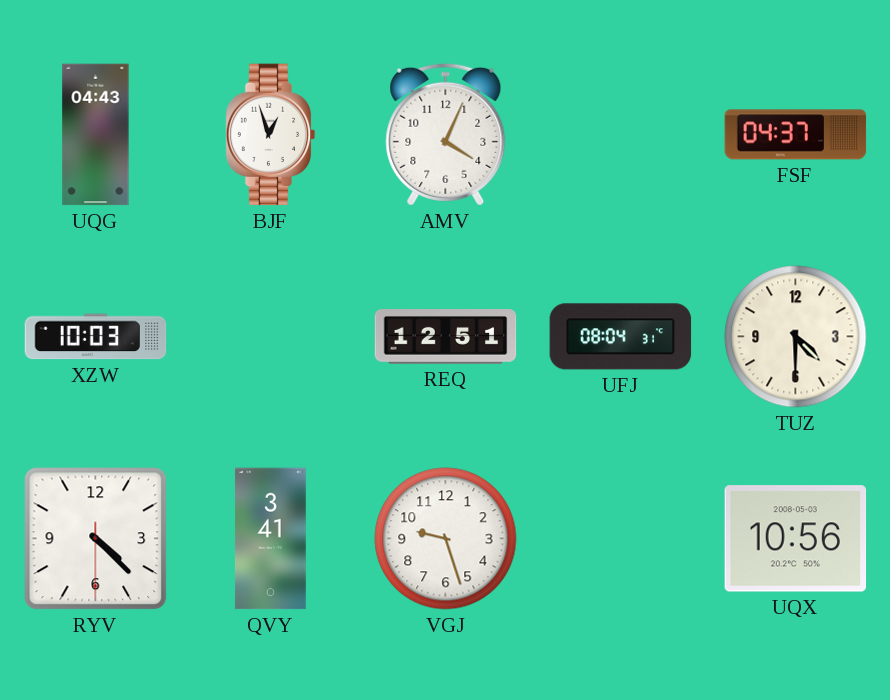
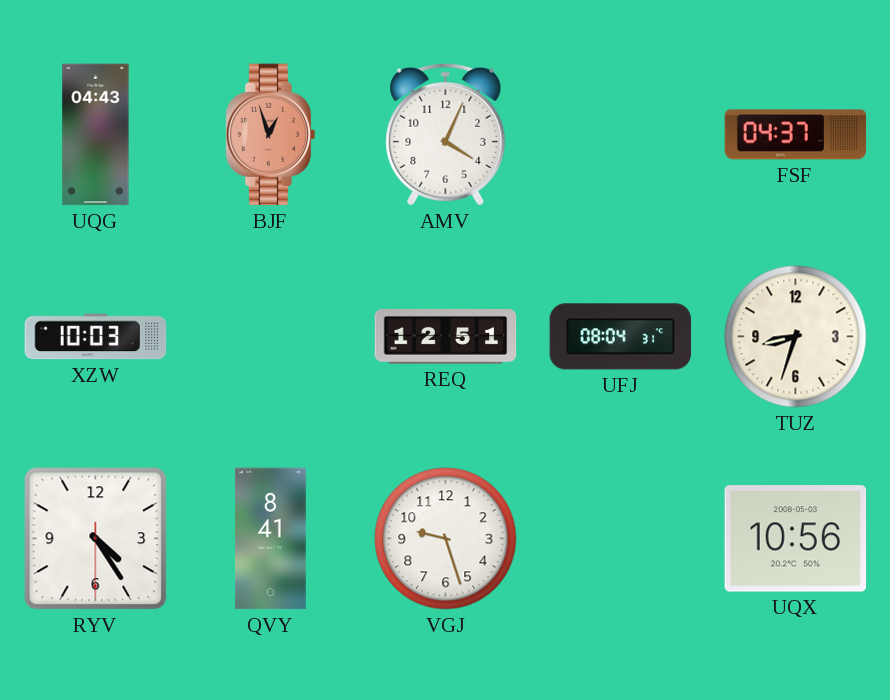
BJF dial: white -> salmon
TUZ: 4:30 -> 8:33
RYV: 4:22 -> 4:24
QVY: 3:41 -> 8:41
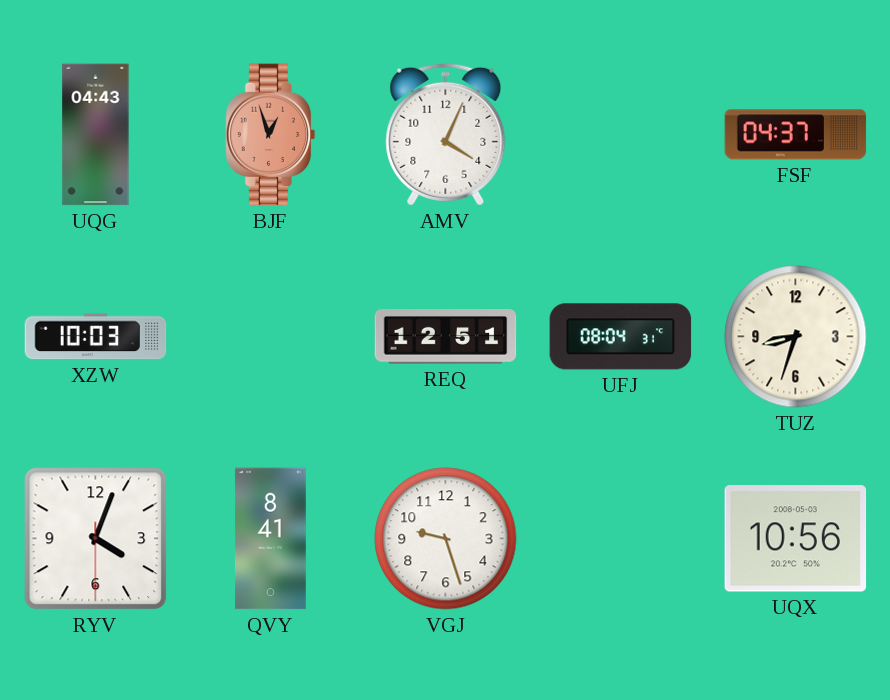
RYV: 4:24 -> 4:03
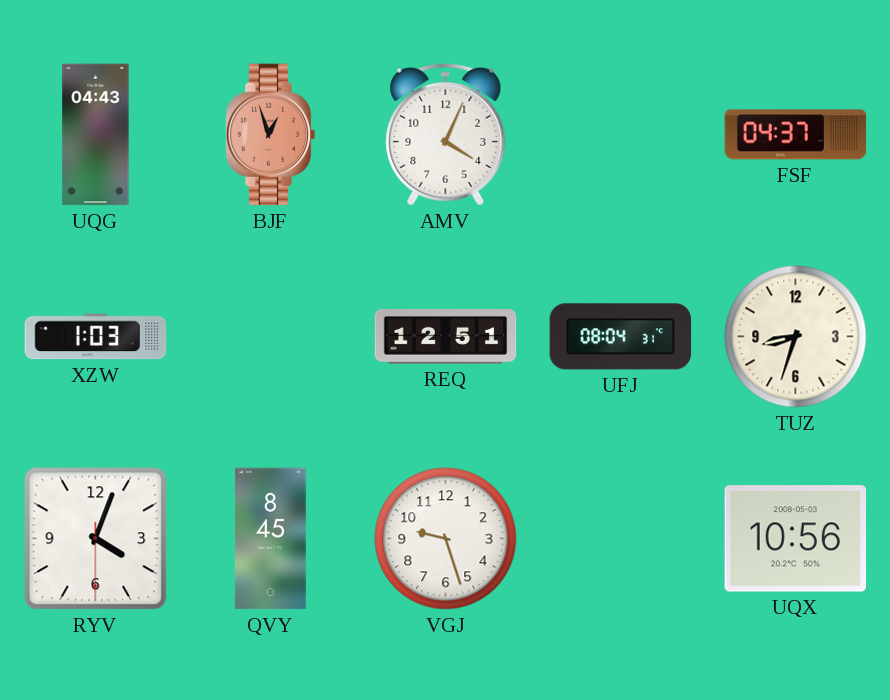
XZW: 10:03 -> 1:03
QVY: 8:41 -> 8:45
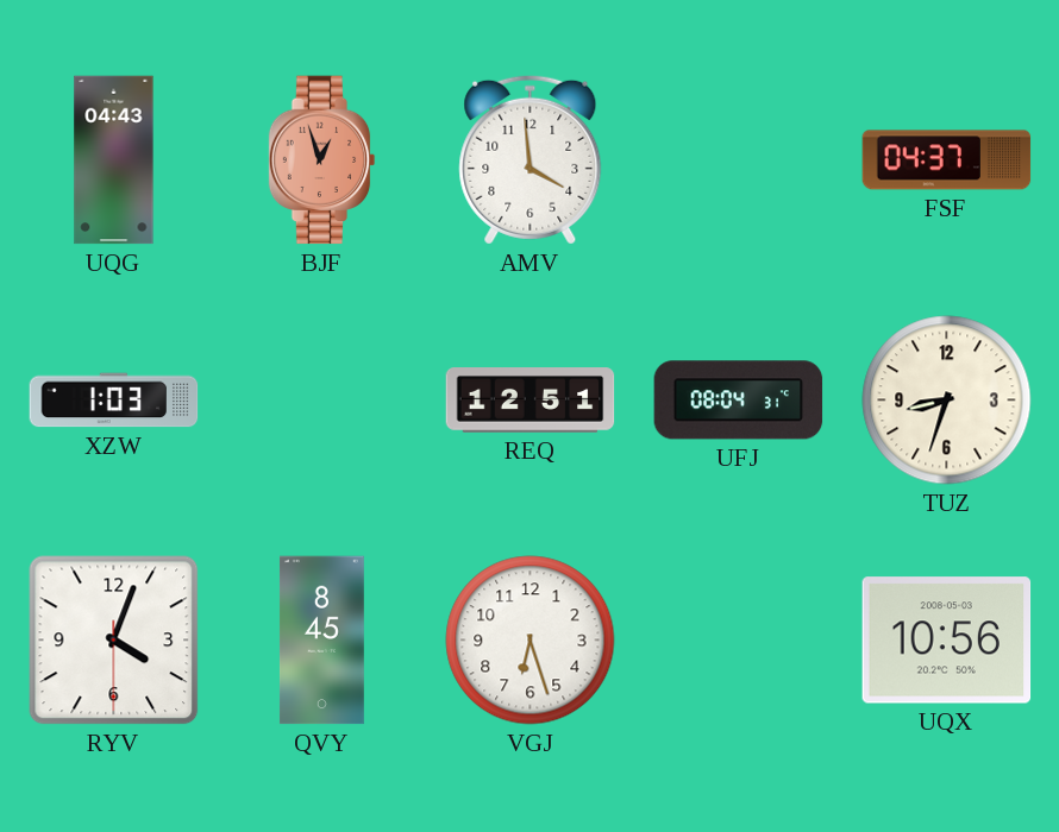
AMV: 4:04 -> 3:59
VGJ: 9:27 -> 6:27
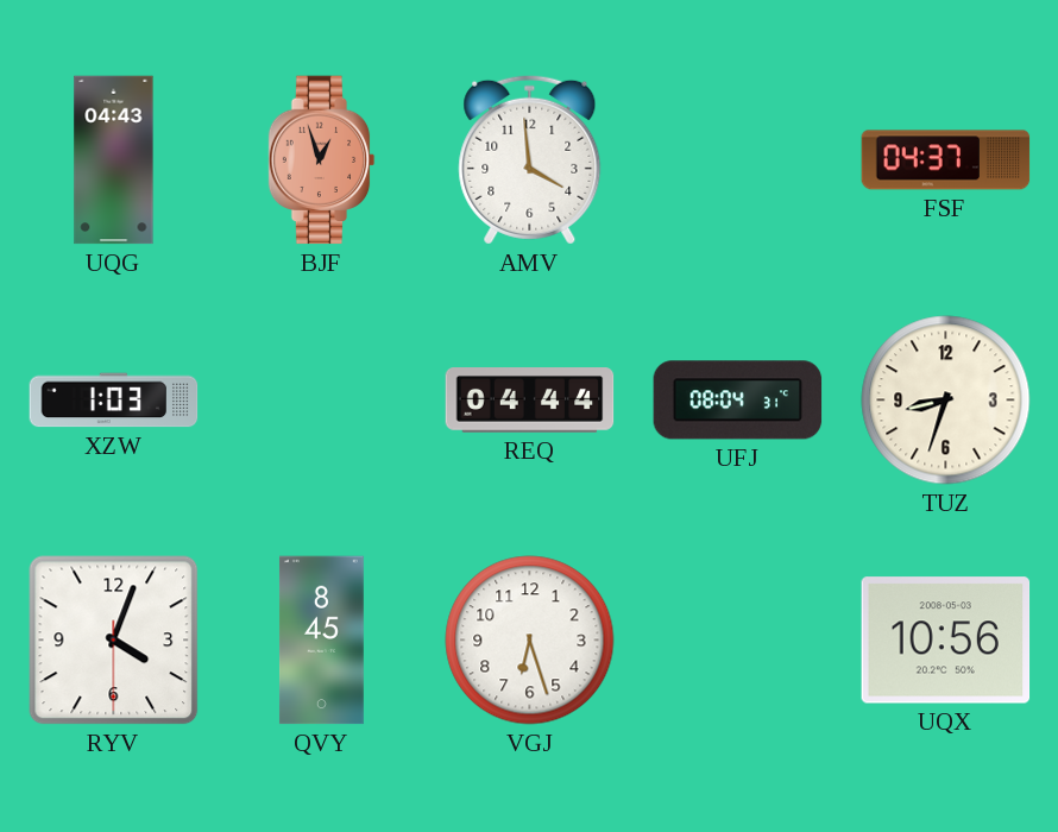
REQ: 12:51 -> 04:44
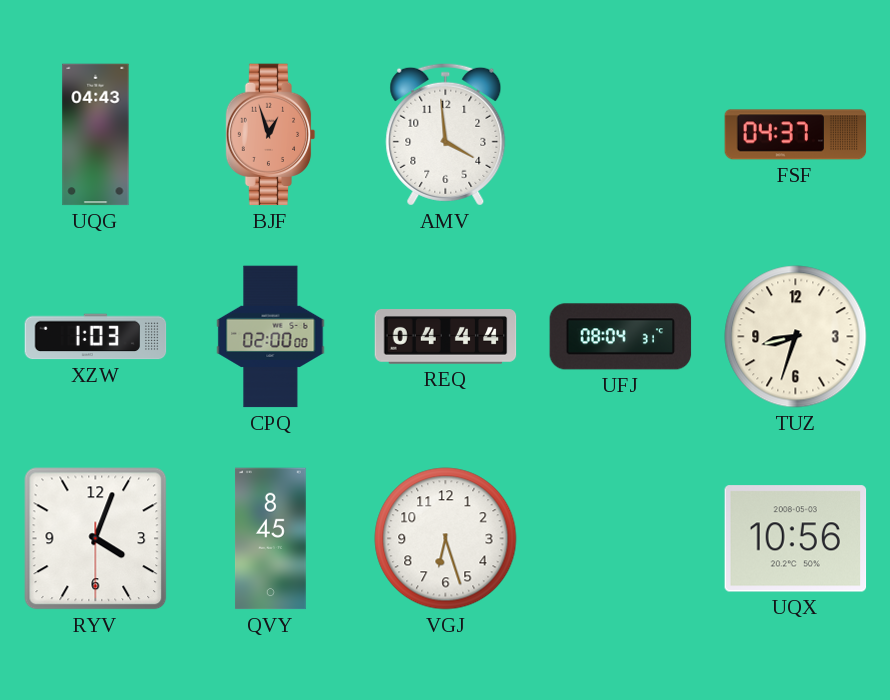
CPQ: none -> 02:00
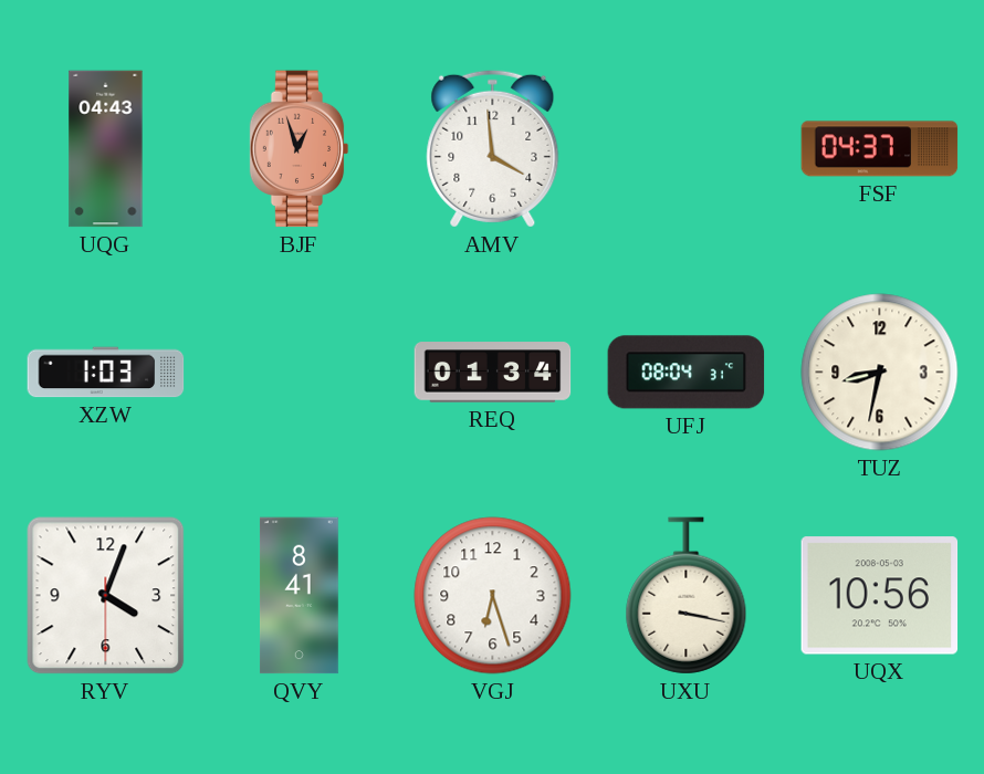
CPQ: 02:00 -> none
REQ: 04:44 -> 01:34
TUZ: 8:33 -> 8:32
QVY: 8:45 -> 8:41
UXU: none -> 3:17
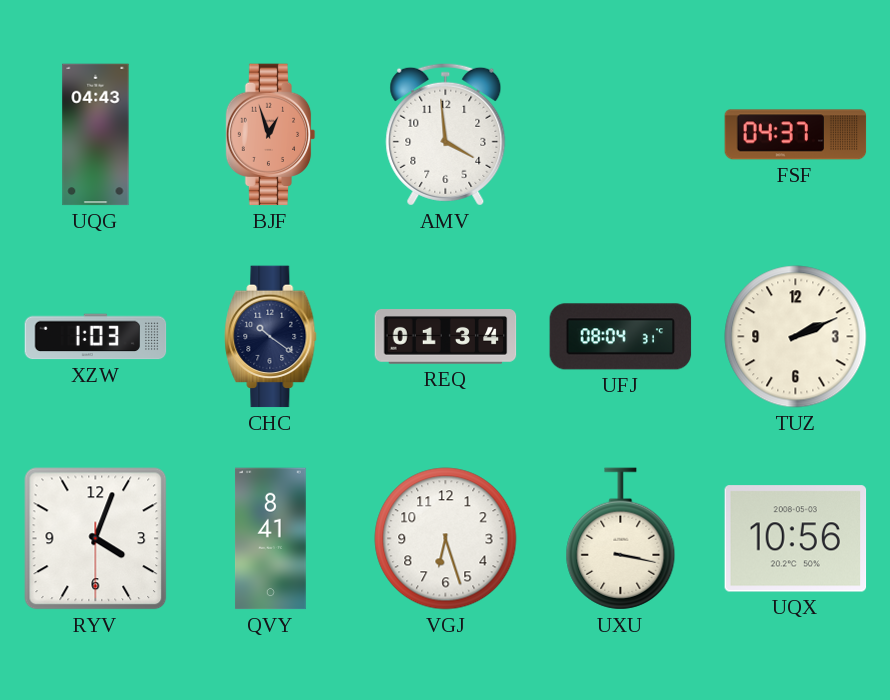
CHC: none -> 10:21
TUZ: 8:32 -> 2:11
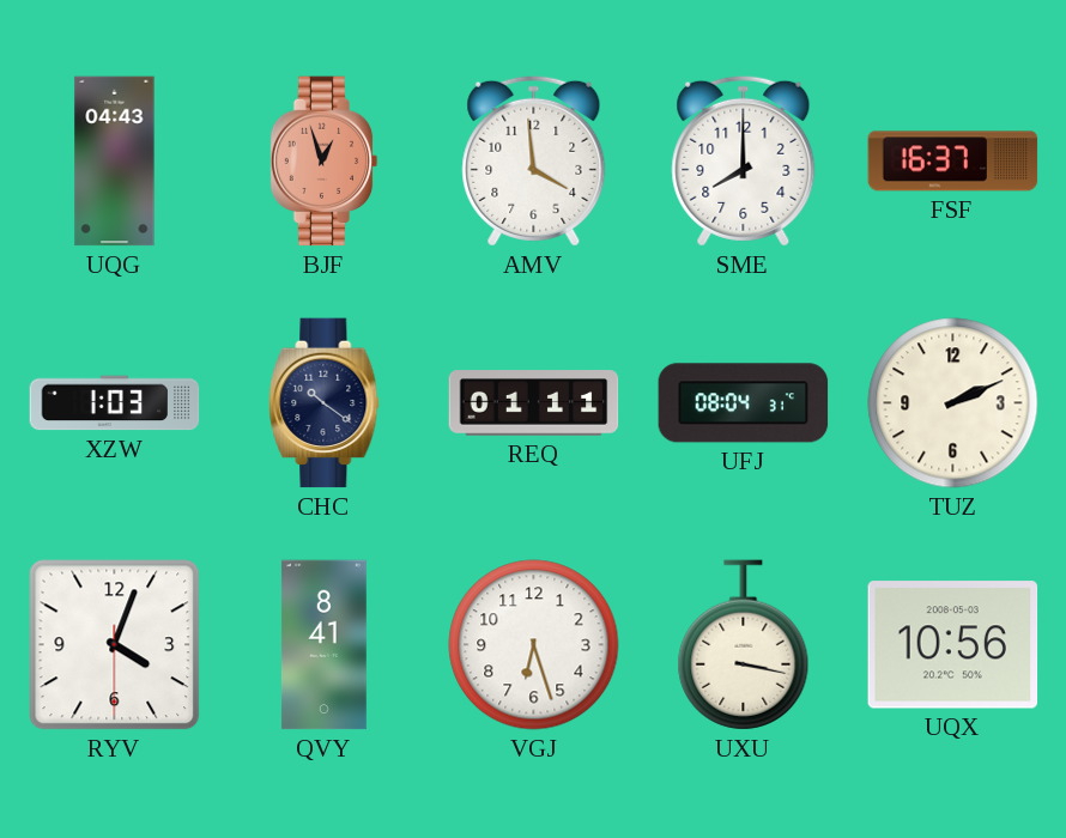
SME: none -> 8:00
FSF: 04:37 -> 16:37
REQ: 01:34 -> 01:11
